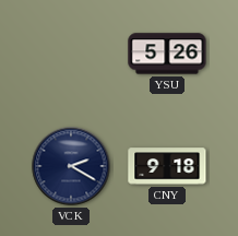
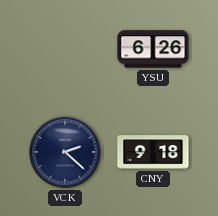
YSU: 5:26 -> 6:26
VCK: 2:20 -> 2:22
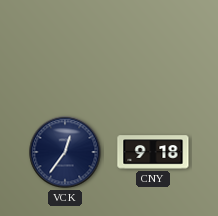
YSU: 6:26 -> none
VCK: 2:22 -> 12:36
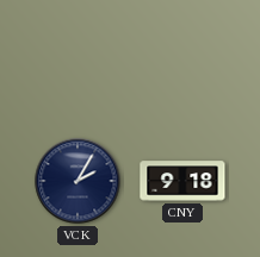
VCK: 12:36 -> 2:05
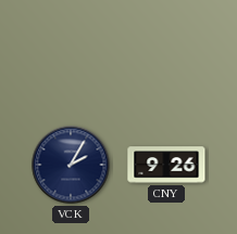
CNY: 9:18 -> 9:26
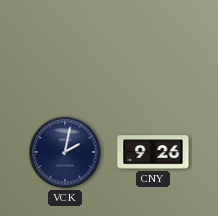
VCK: 2:05 -> 2:02
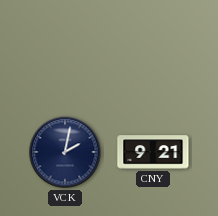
CNY: 9:26 -> 9:21
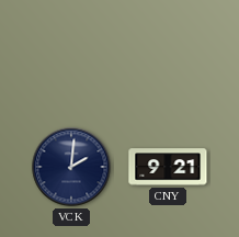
VCK: 2:02 -> 2:01
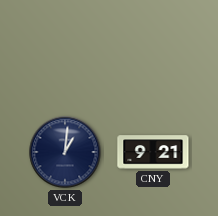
VCK: 2:01 -> 1:01
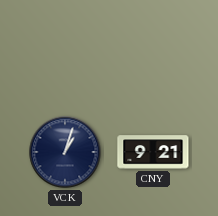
VCK: 1:01 -> 1:03
